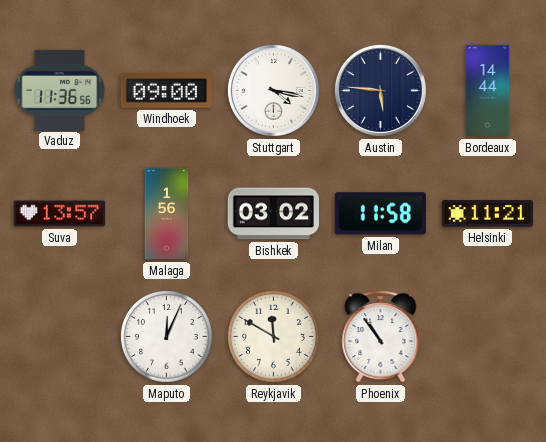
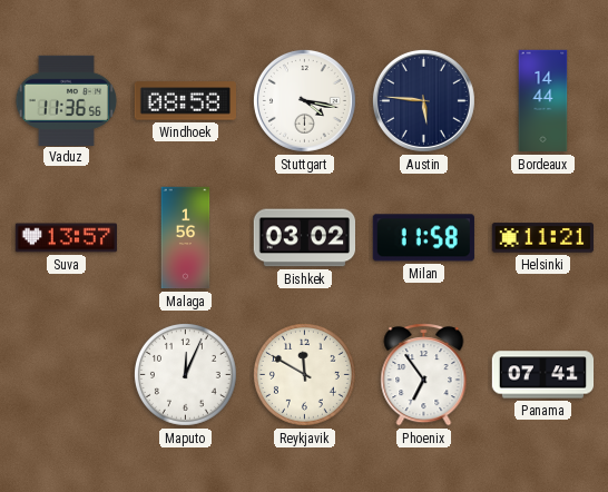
Windhoek: 09:00 -> 08:58
Phoenix: 10:54 -> 6:54
Panama: none -> 07:41
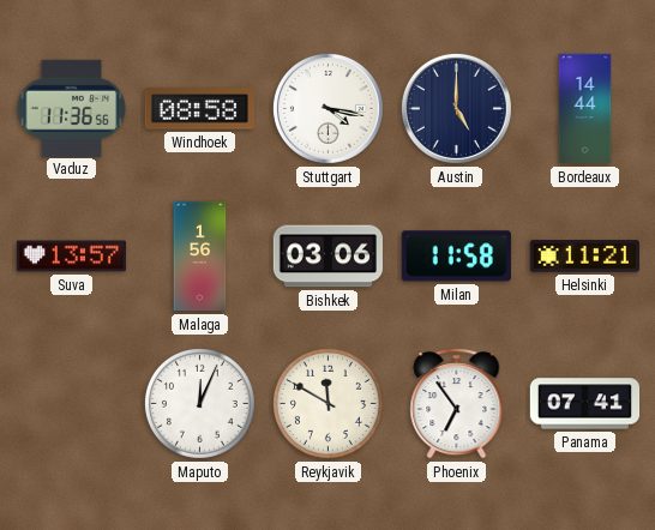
Austin: 5:46 -> 5:00
Bishkek: 03:02 -> 03:06
